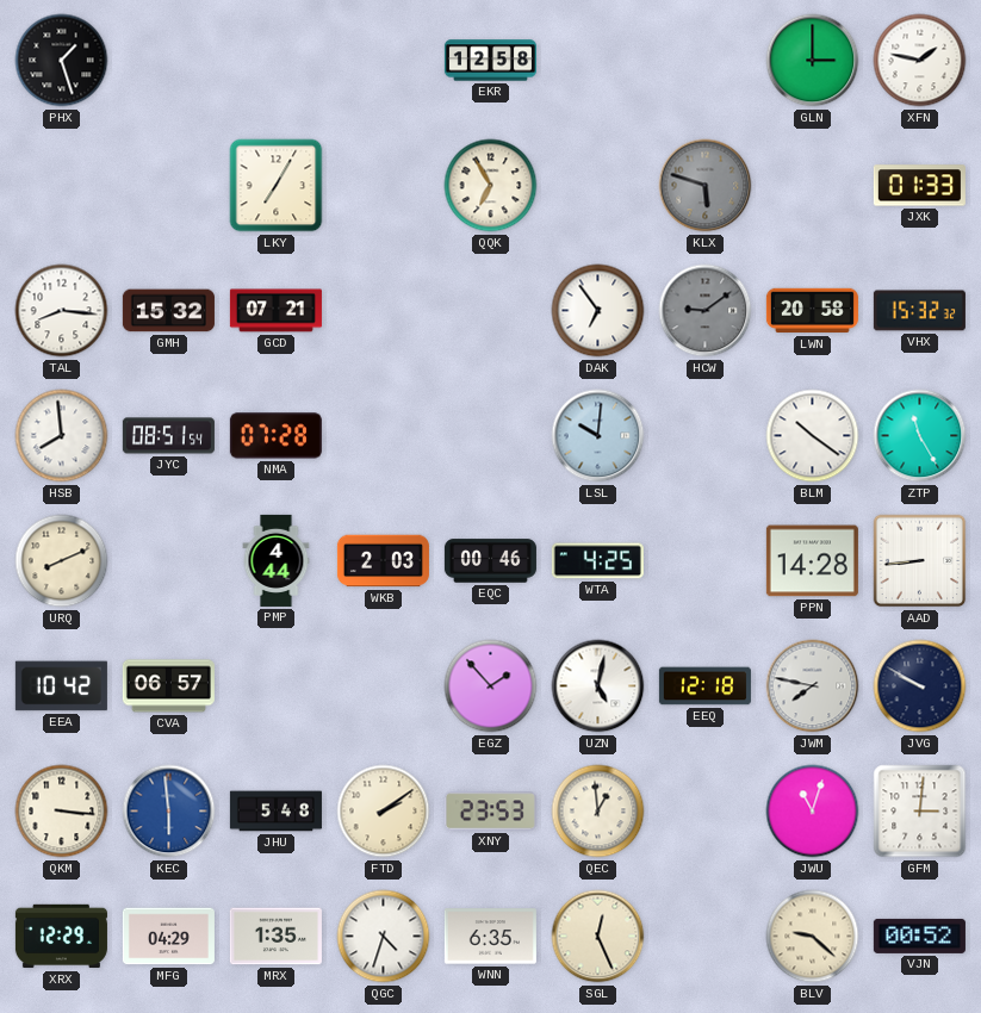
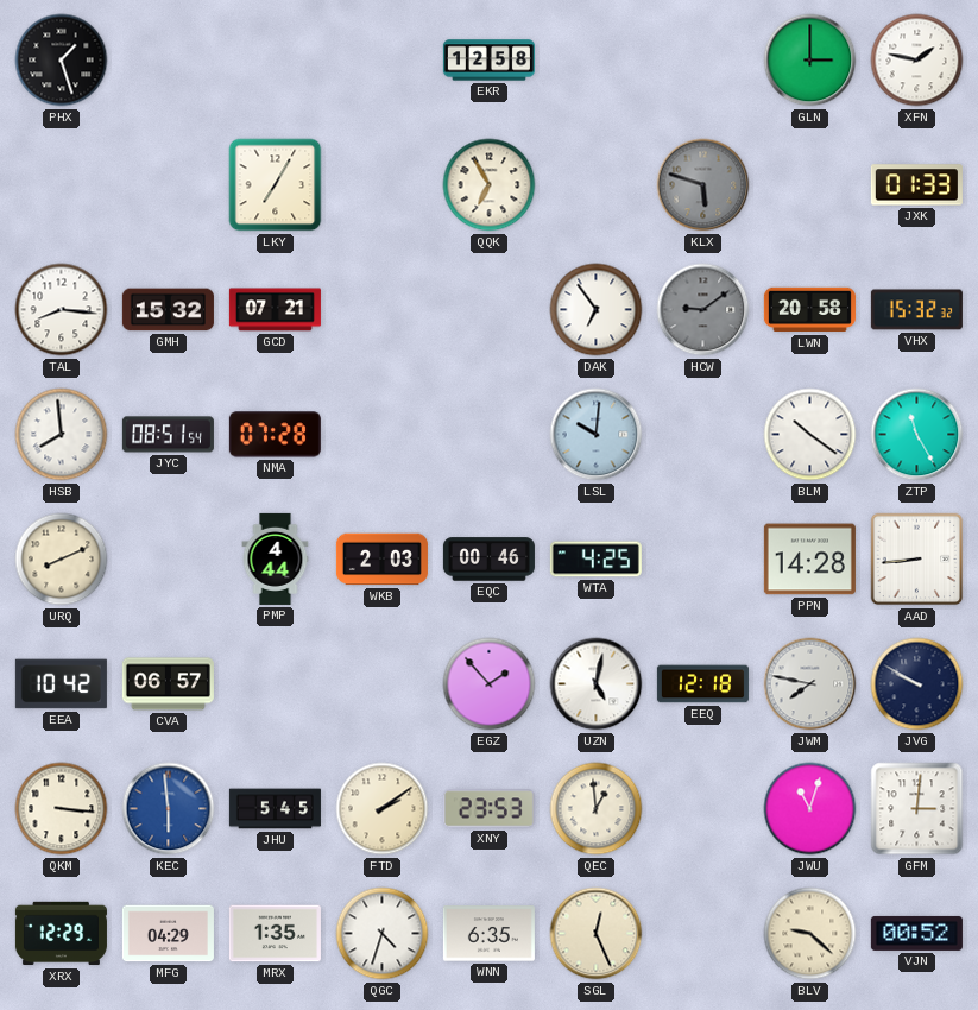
JHU: 5:48 -> 5:45
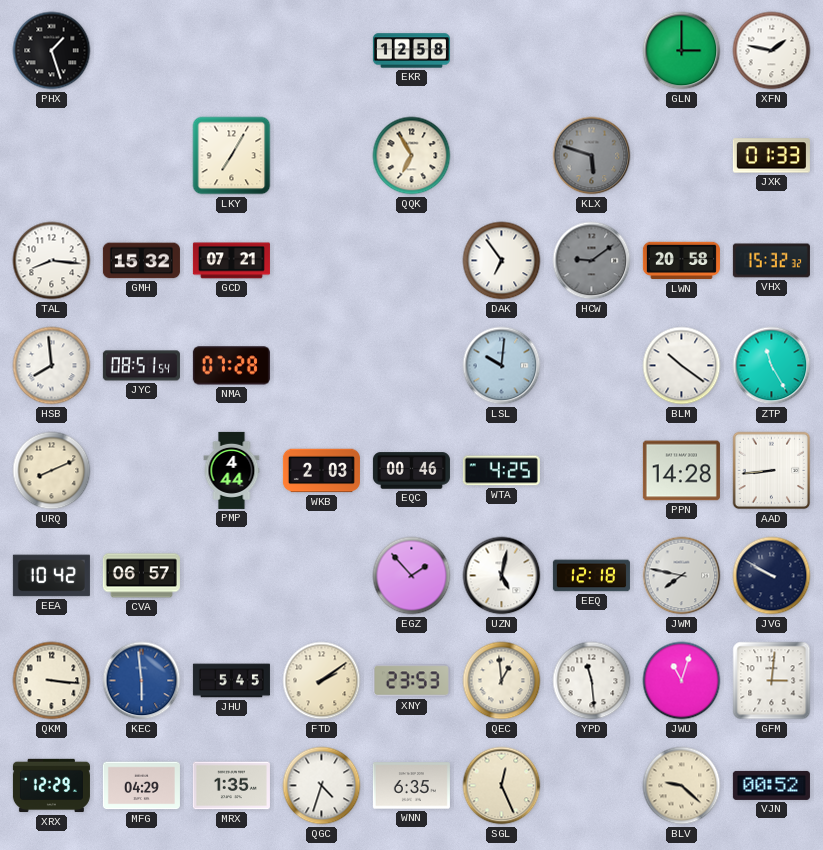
YPD: none -> 11:29
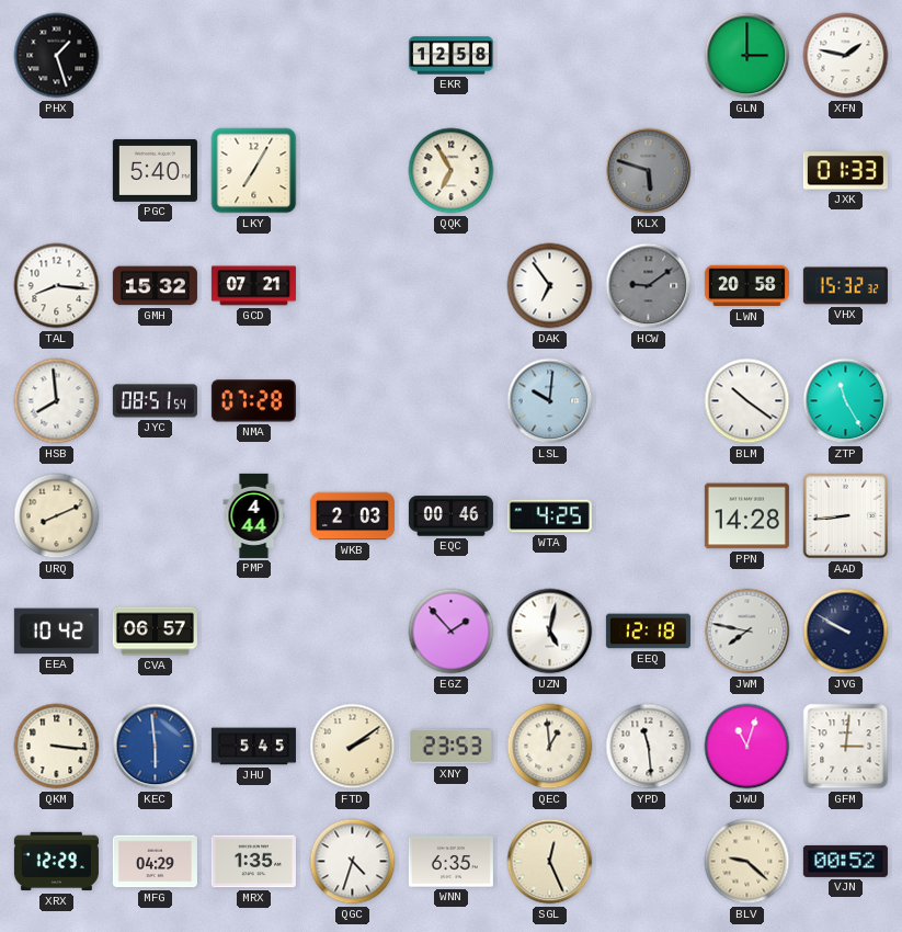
PGC: none -> 5:40
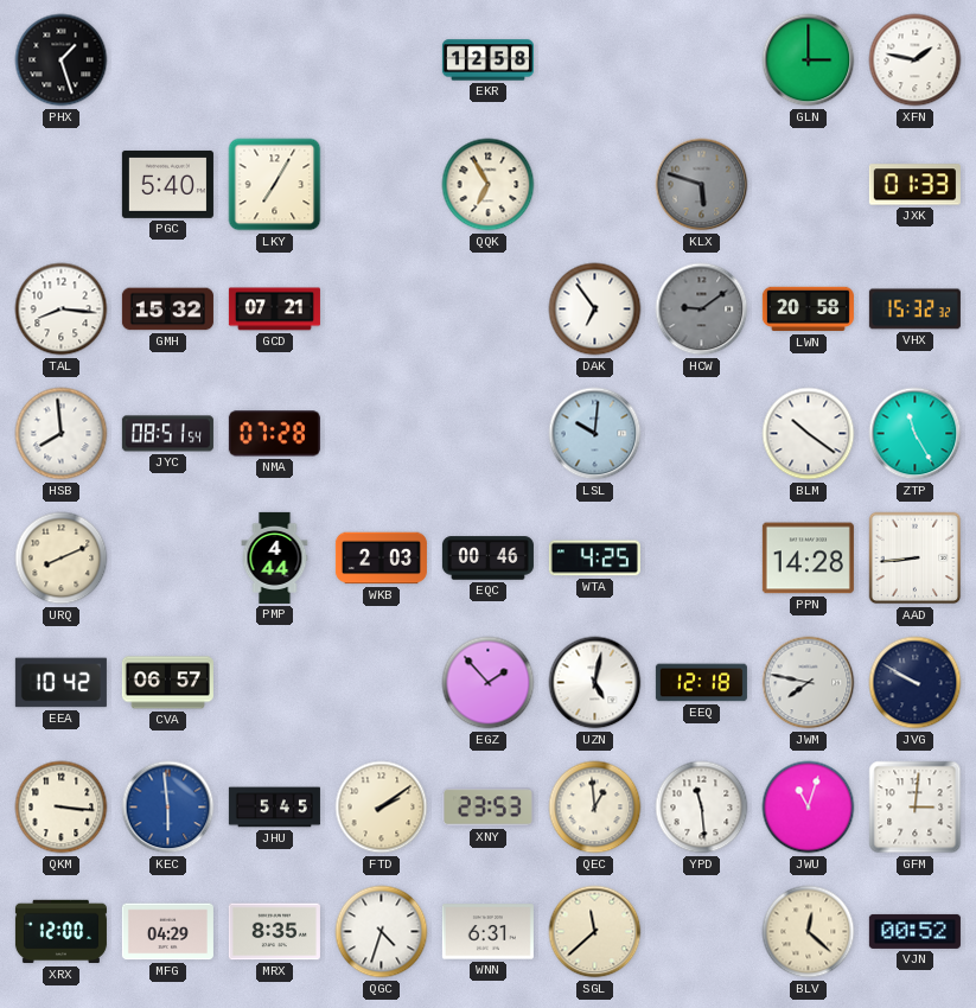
XRX: 12:29 -> 12:00
MRX: 1:35 -> 8:35
WNN: 6:35 -> 6:31
SGL: 12:26 -> 11:38
BLV: 9:22 -> 12:22
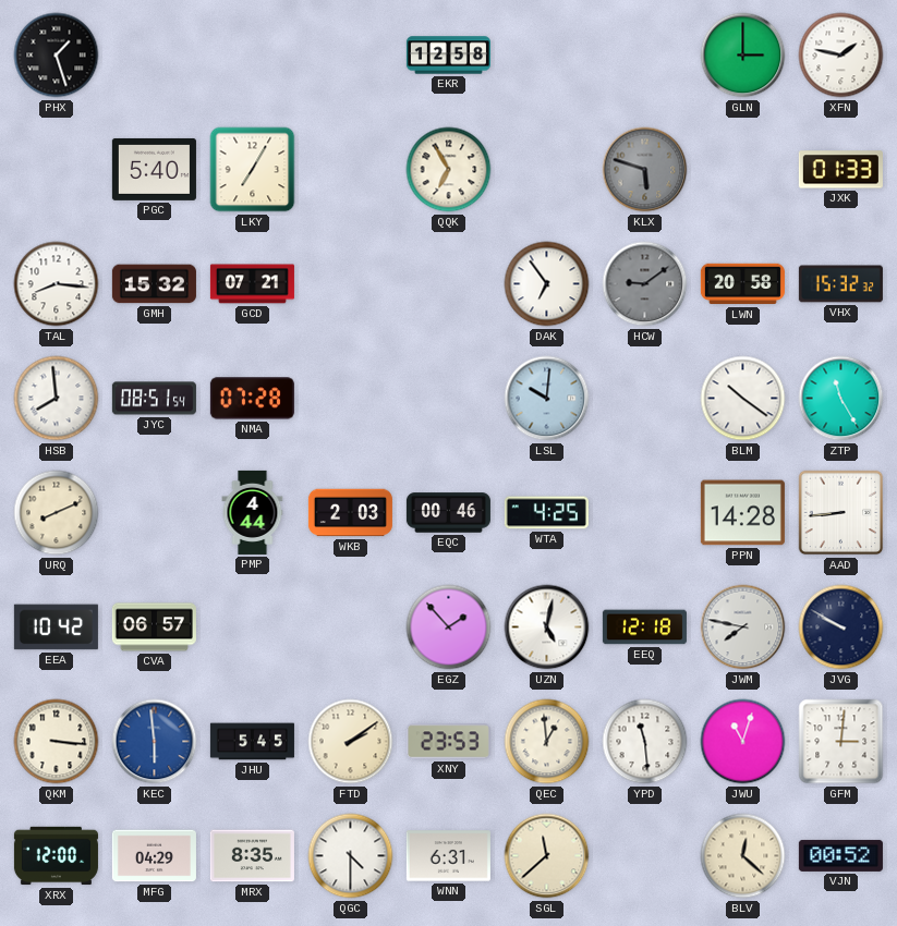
QGC: 4:33 -> 4:30
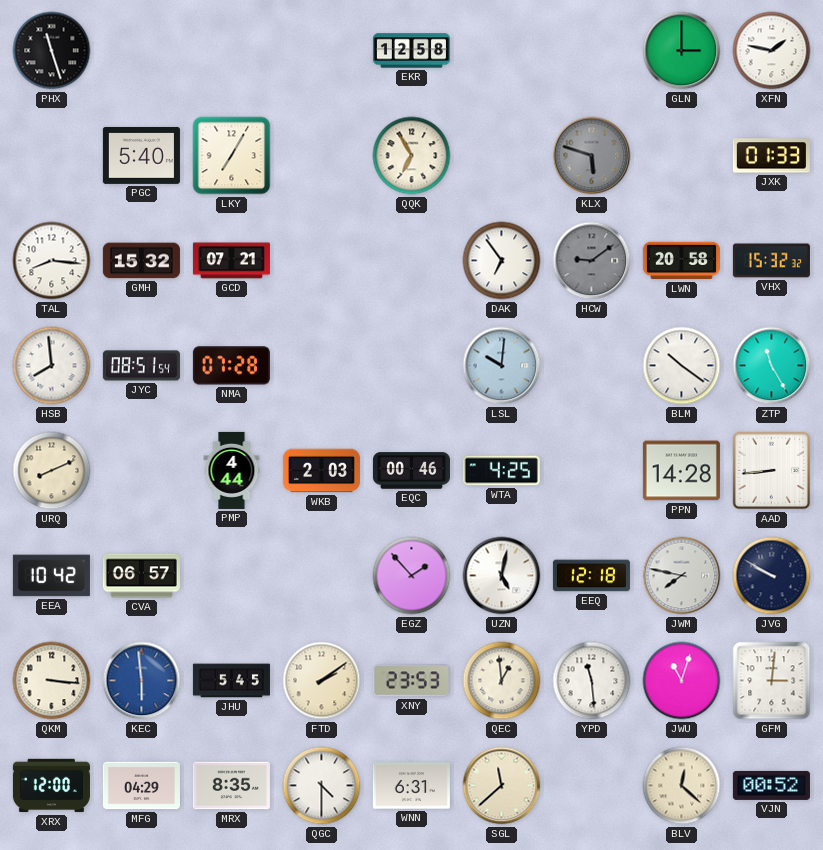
PHX: 1:27 -> 11:27
